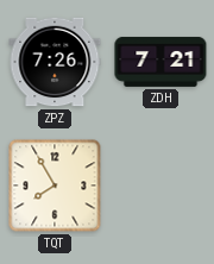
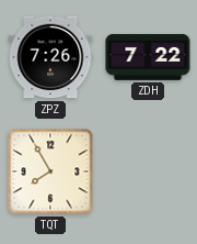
ZDH: 7:21 -> 7:22
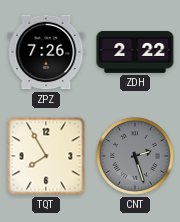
ZDH: 7:22 -> 2:22
CNT: none -> 2:27
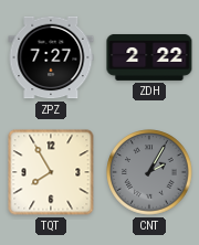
ZPZ: 7:26 -> 7:27
CNT: 2:27 -> 2:05
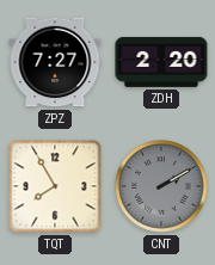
ZDH: 2:22 -> 2:20
CNT: 2:05 -> 2:10
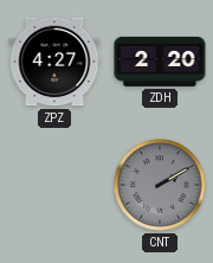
ZPZ: 7:27 -> 4:27
TQT: 7:55 -> none
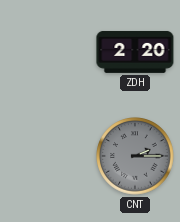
ZPZ: 4:27 -> none
CNT: 2:10 -> 2:15
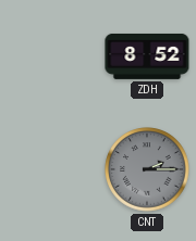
ZDH: 2:20 -> 8:52
